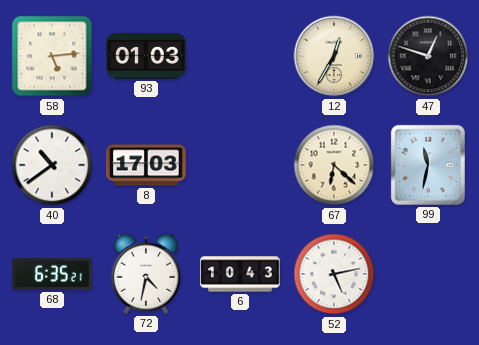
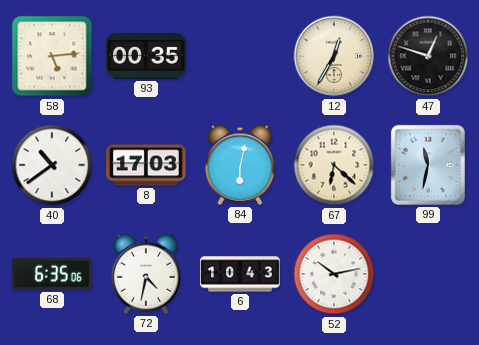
93: 01:03 -> 00:35
84: none -> 6:02
68: 6:35:21 -> 6:35:06
52: 5:13 -> 10:13
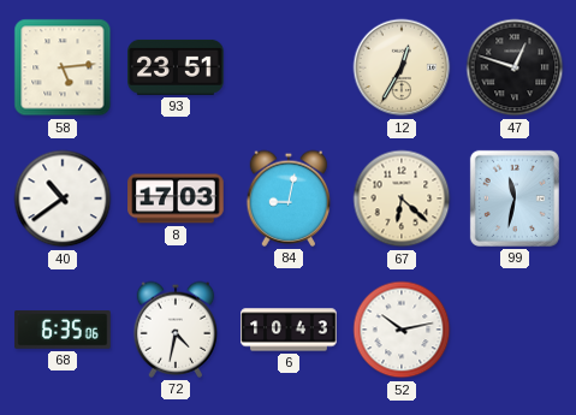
93: 00:35 -> 23:51
84: 6:02 -> 9:02
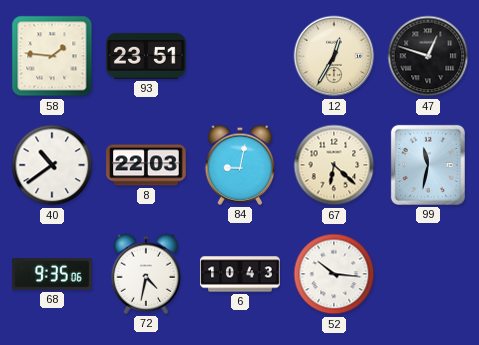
58: 5:14 -> 1:46
8: 17:03 -> 22:03
68: 6:35 -> 9:35
52: 10:13 -> 10:16
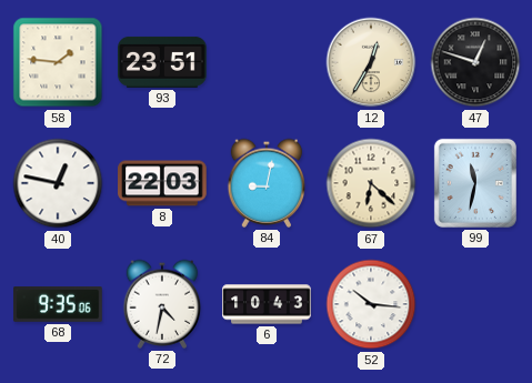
40: 10:39 -> 12:47
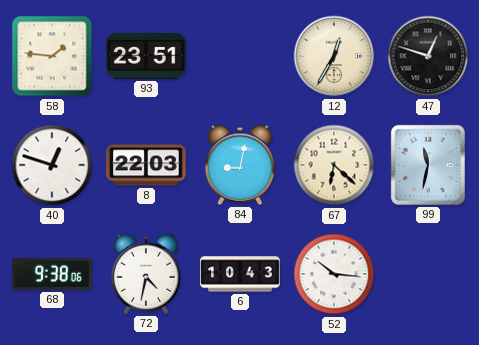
40: 12:47 -> 12:48
68: 9:35 -> 9:38
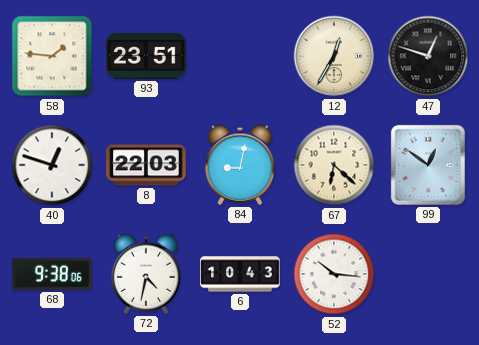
99: 11:32 -> 12:51
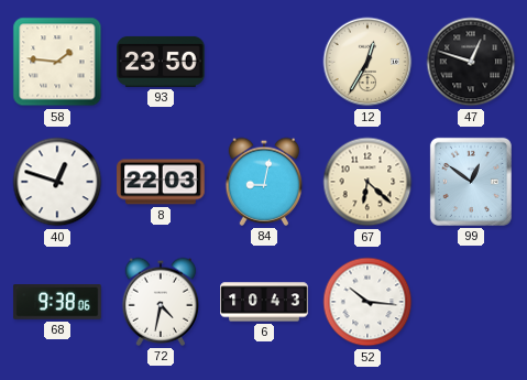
93: 23:51 -> 23:50
